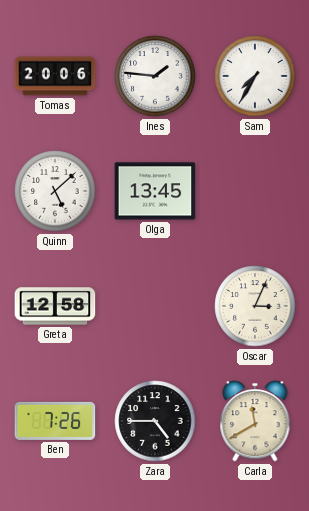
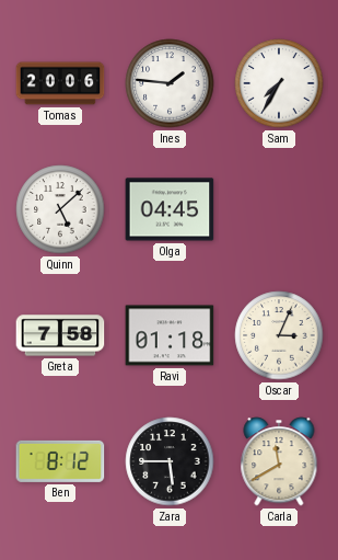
Olga: 13:45 -> 04:45
Greta: 12:58 -> 7:58
Ravi: none -> 01:18
Ben: 7:26 -> 8:12
Zara: 4:45 -> 5:45
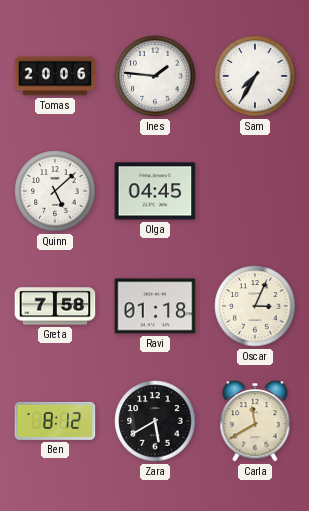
Zara: 5:45 -> 5:40
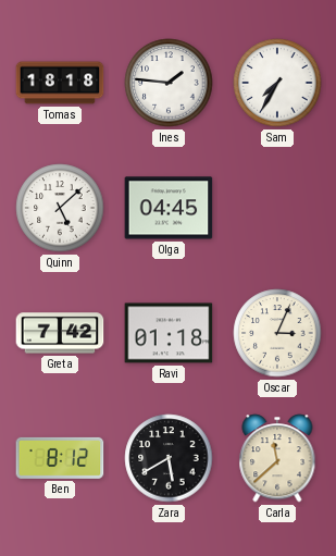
Tomas: 20:06 -> 18:18
Greta: 7:58 -> 7:42
Carla: 11:40 -> 11:38
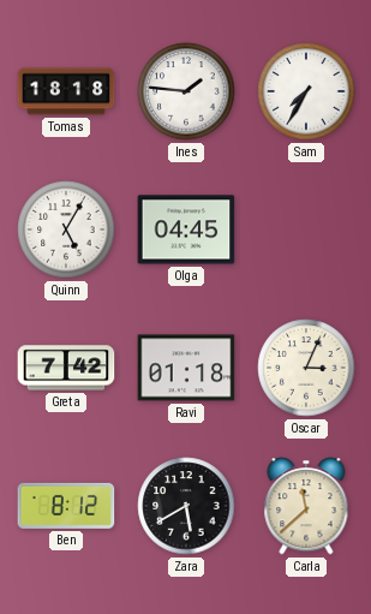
Quinn: 5:08 -> 5:05
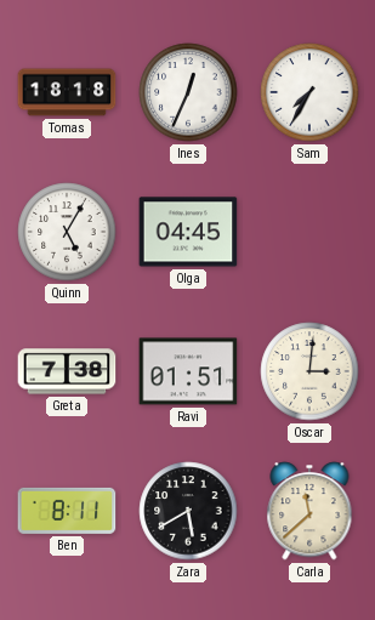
Ines: 1:46 -> 12:34
Greta: 7:42 -> 7:38
Ravi: 01:18 -> 01:51
Oscar: 3:04 -> 3:01
Ben: 8:12 -> 8:11
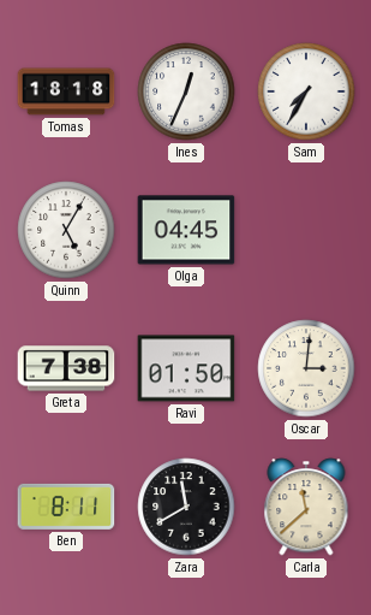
Ravi: 01:51 -> 01:50
Zara: 5:40 -> 11:40
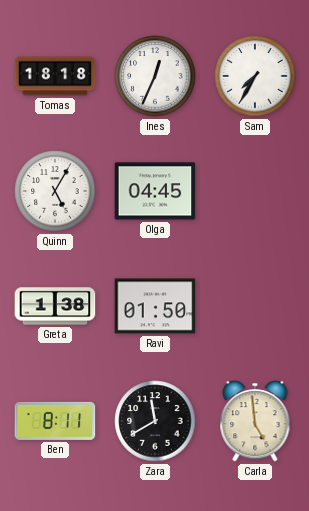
Greta: 7:38 -> 1:38
Oscar: 3:01 -> none
Carla: 11:38 -> 4:59
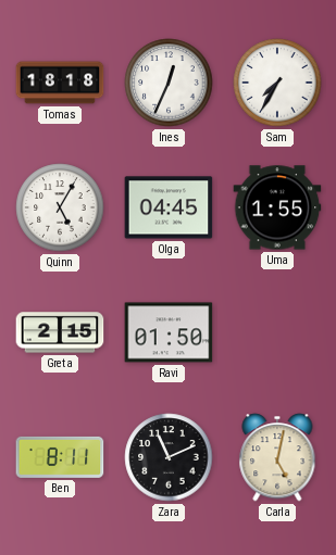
Uma: none -> 1:55
Greta: 1:38 -> 2:15
Zara: 11:40 -> 11:11
Carla: 4:59 -> 5:02
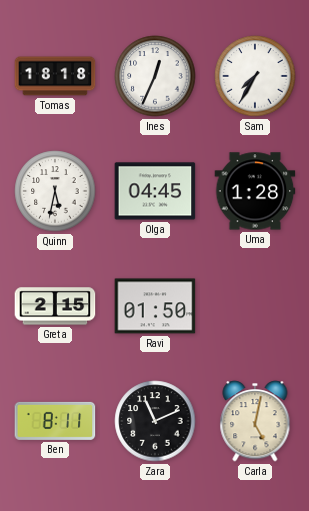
Quinn: 5:05 -> 5:32
Uma: 1:55 -> 1:28
